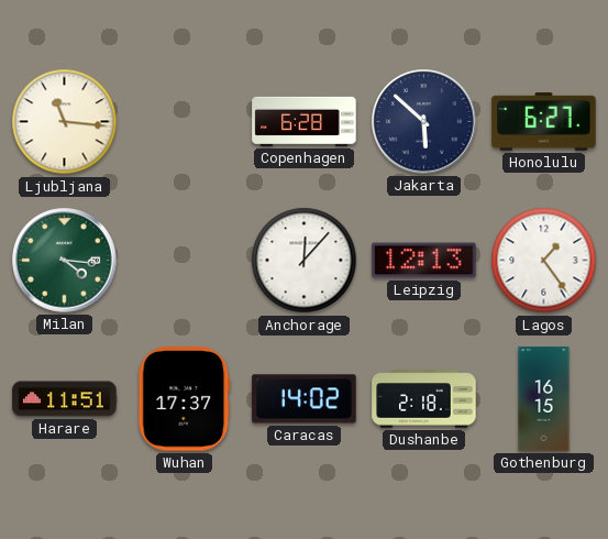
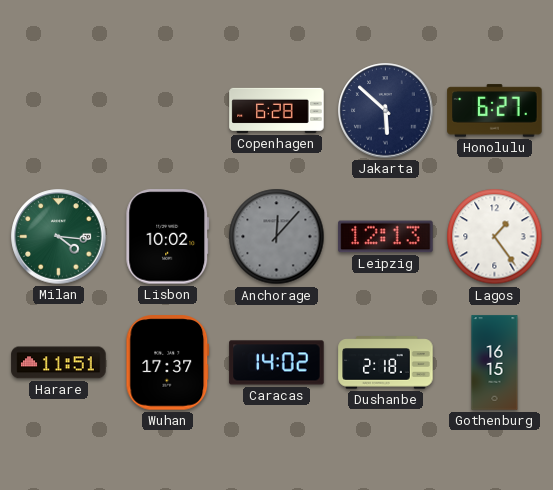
Ljubljana: 11:16 -> none
Lisbon: none -> 10:02
Anchorage dial: white -> grey
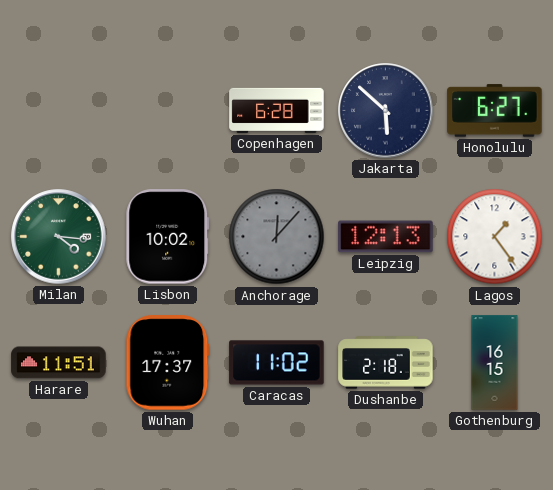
Caracas: 14:02 -> 11:02
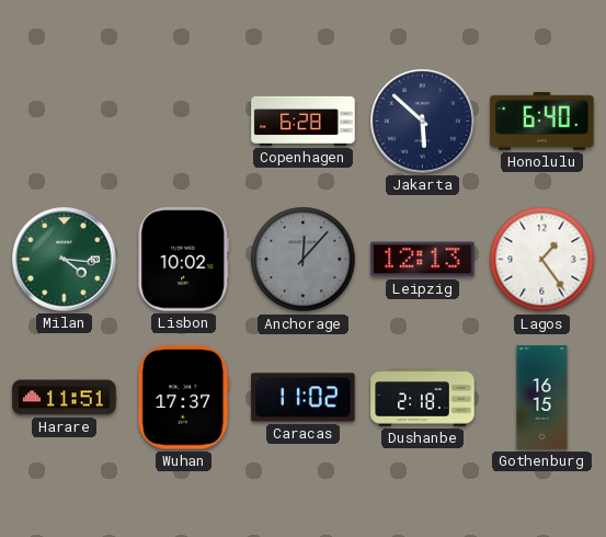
Honolulu: 6:27 -> 6:40
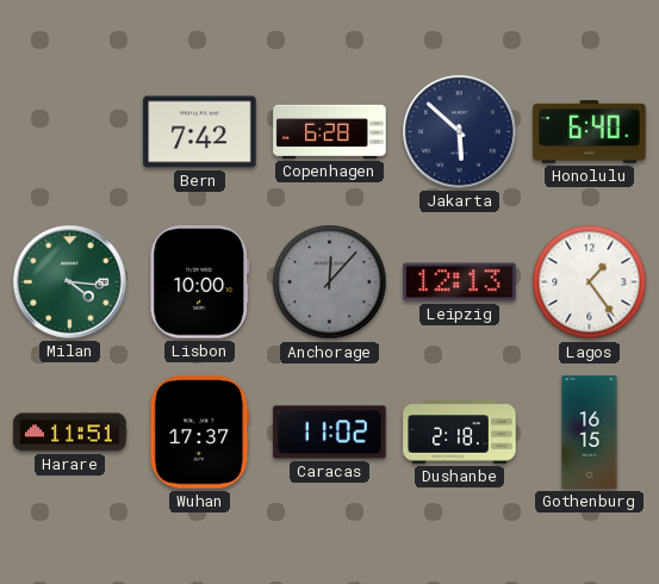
Bern: none -> 7:42
Lisbon: 10:02 -> 10:00
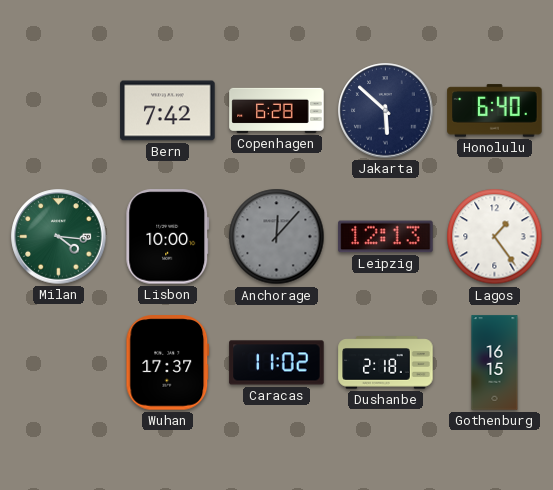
Harare: 11:51 -> none
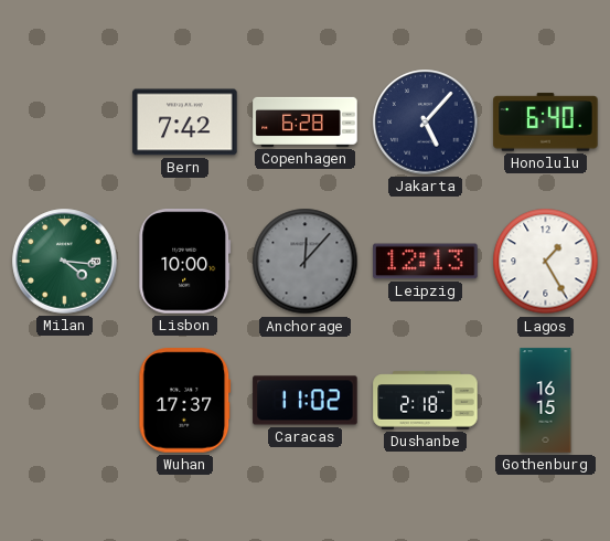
Jakarta: 5:52 -> 5:07
Lagos: 1:24 -> 1:25
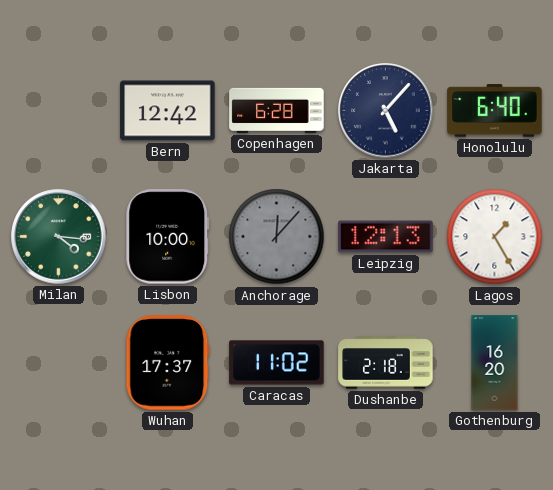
Bern: 7:42 -> 12:42
Gothenburg: 16:15 -> 16:20
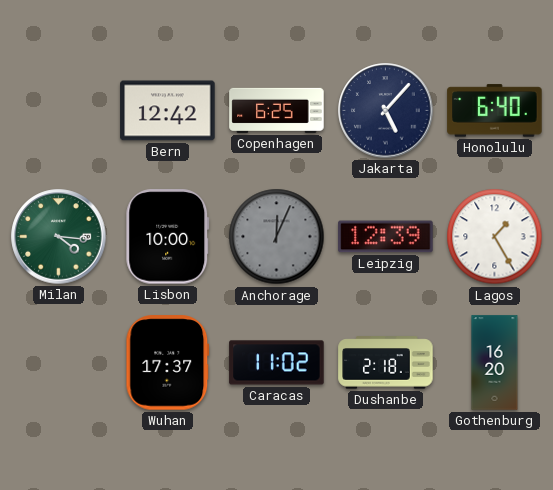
Copenhagen: 6:28 -> 6:25
Anchorage: 12:07 -> 12:04
Leipzig: 12:13 -> 12:39
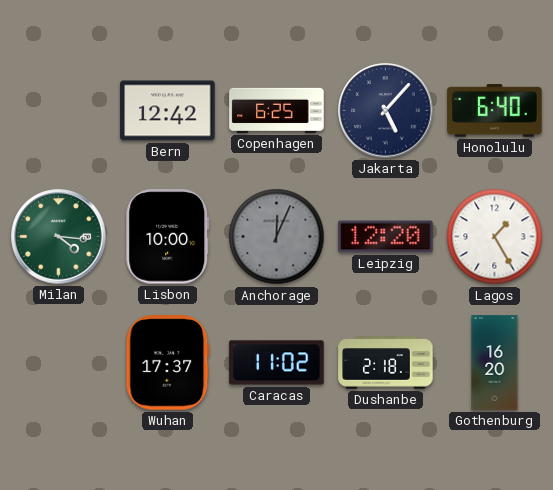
Leipzig: 12:39 -> 12:20
